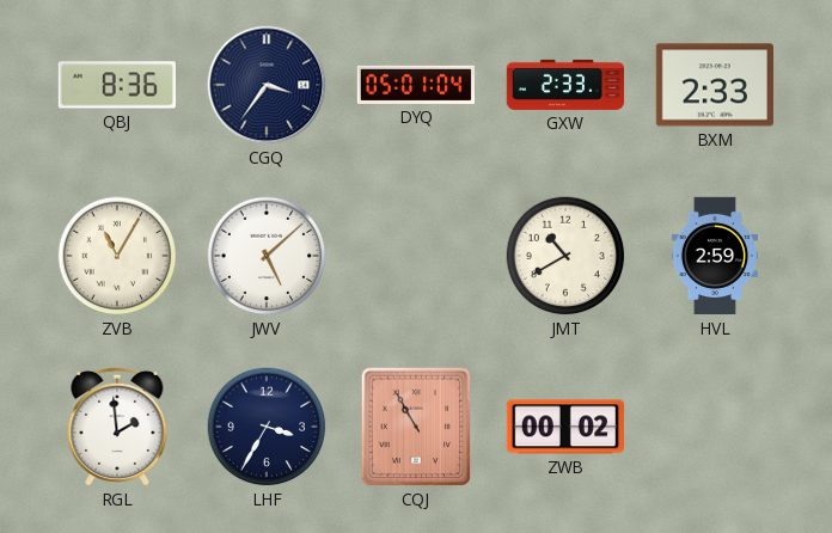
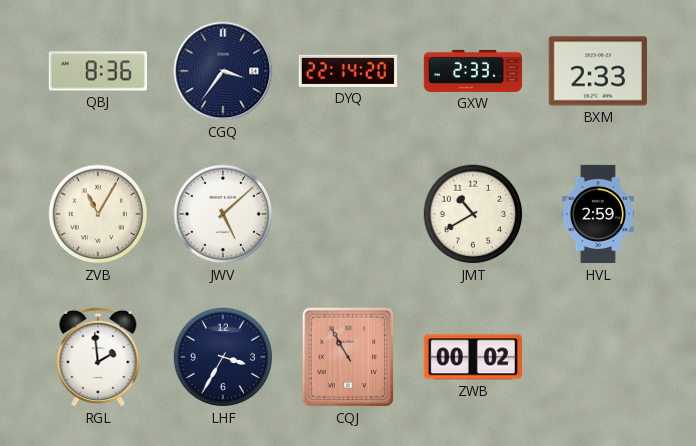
DYQ: 05:01 -> 22:14
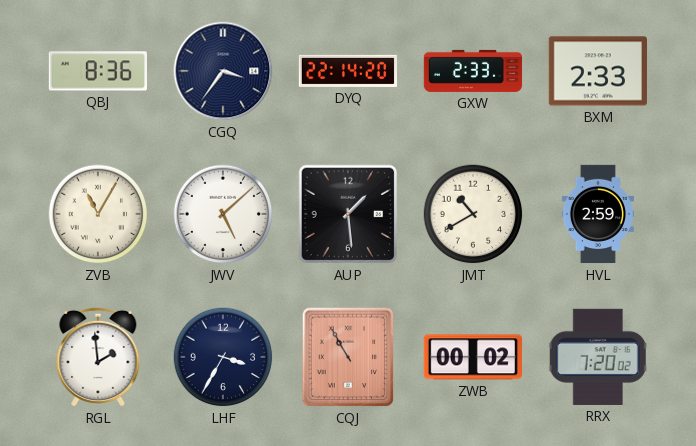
AUP: none -> 1:29
RRX: none -> 7:20
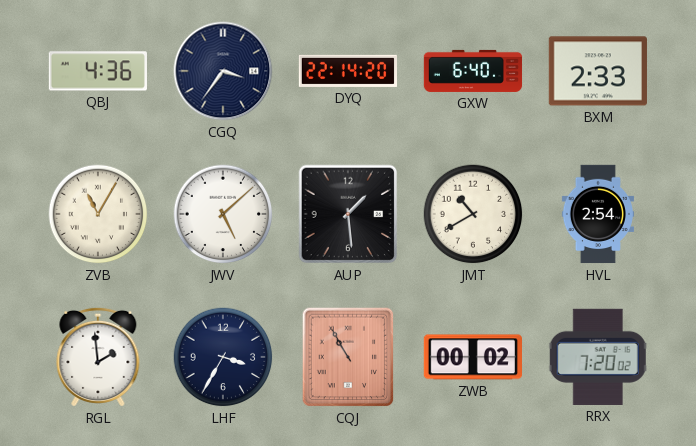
QBJ: 8:36 -> 4:36
GXW: 2:33 -> 6:40
HVL: 2:59 -> 2:54
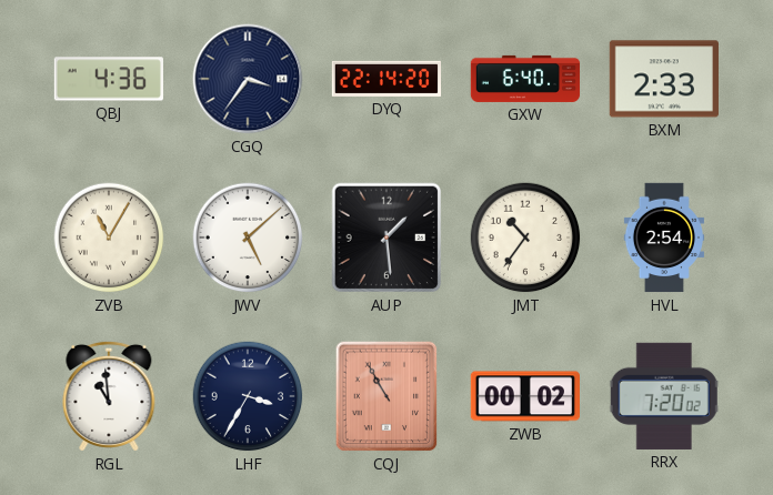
JMT: 10:40 -> 10:36
RGL: 1:59 -> 10:59
